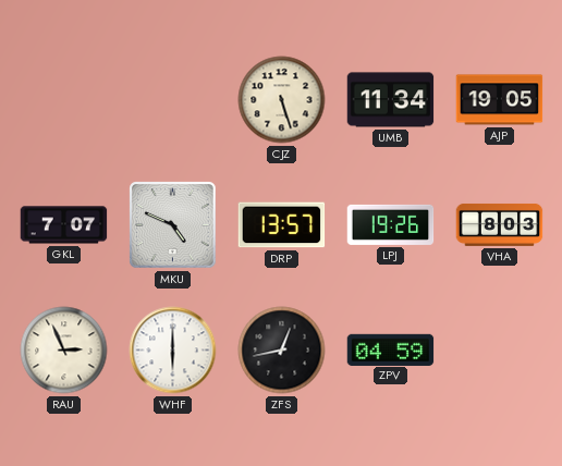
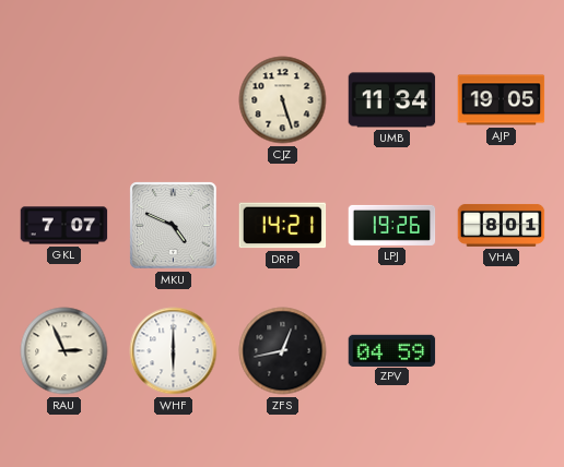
DRP: 13:57 -> 14:21
VHA: 8:03 -> 8:01
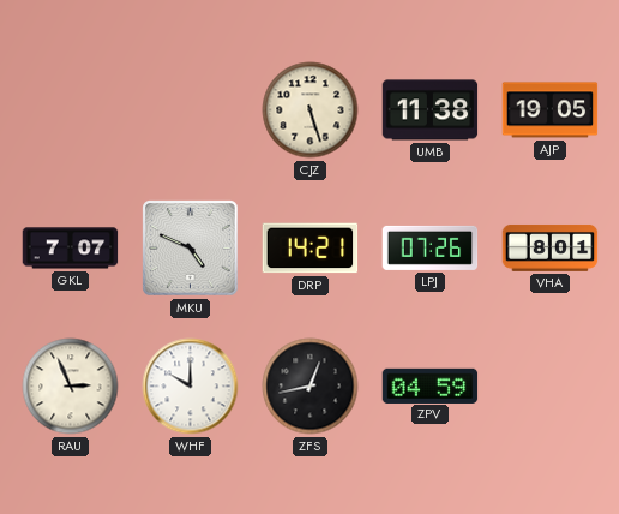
UMB: 11:34 -> 11:38
LPJ: 19:26 -> 07:26
WHF: 6:00 -> 10:00
